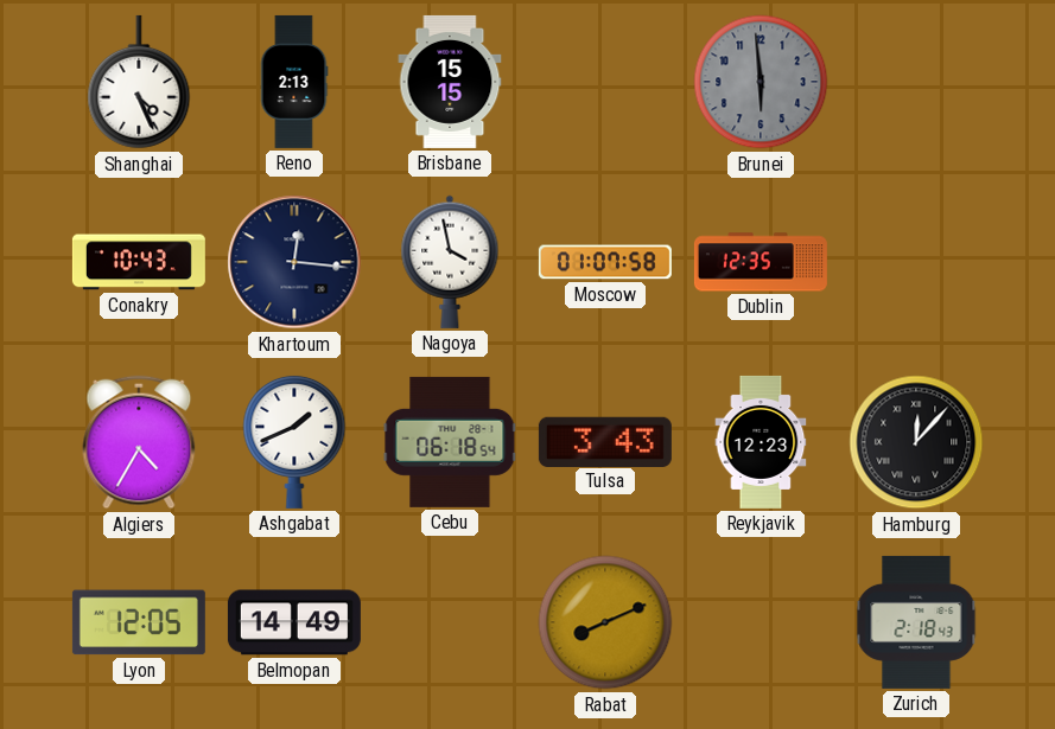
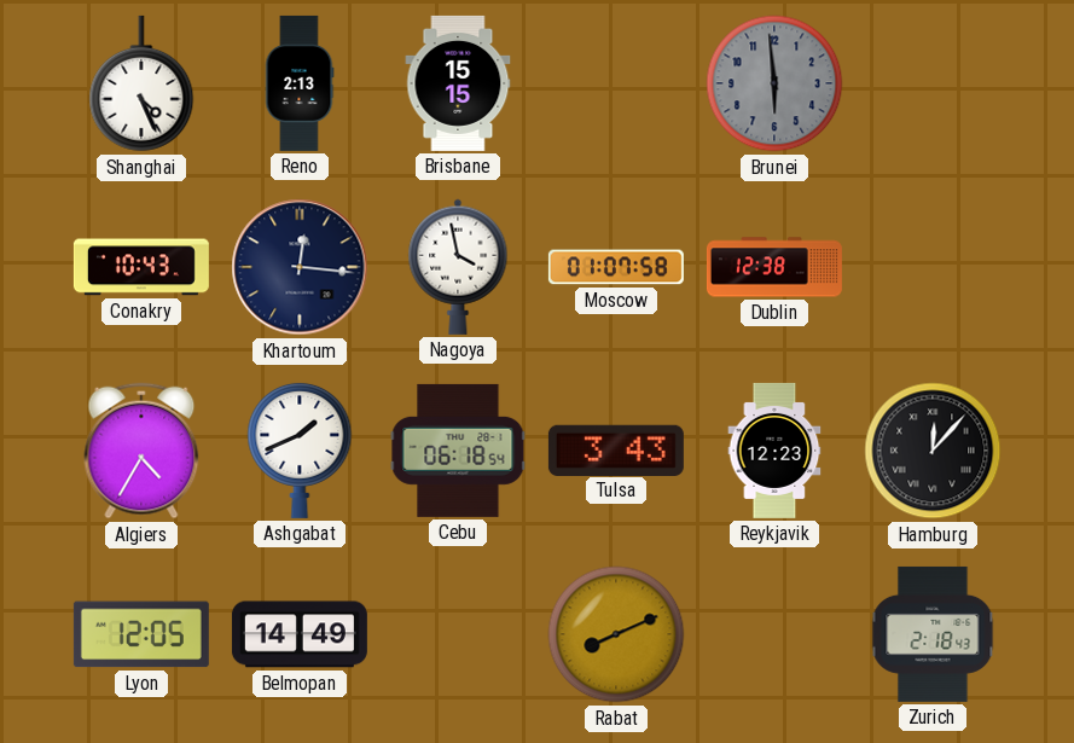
Dublin: 12:35 -> 12:38
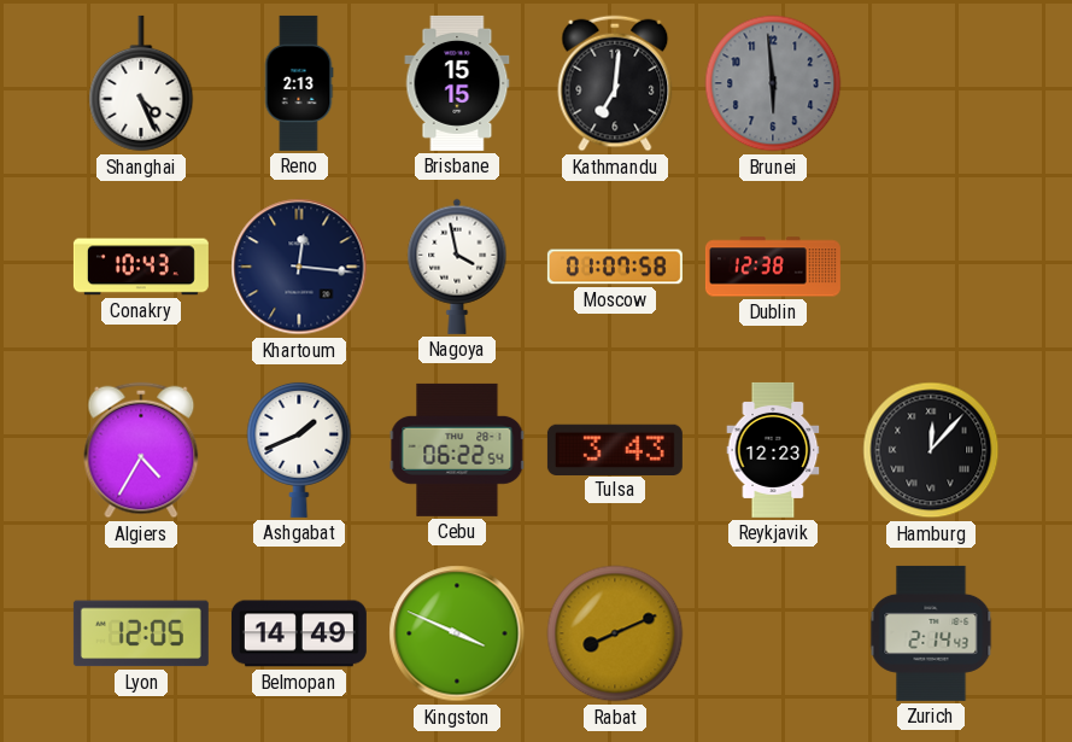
Kathmandu: none -> 7:01
Cebu: 06:18 -> 06:22
Kingston: none -> 3:49
Zurich: 2:18 -> 2:14
